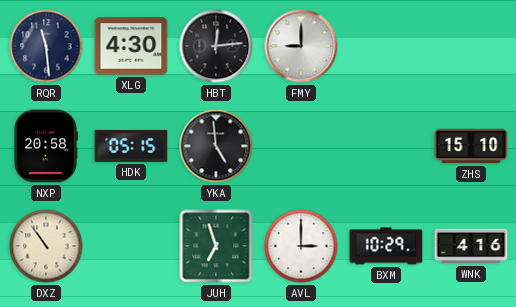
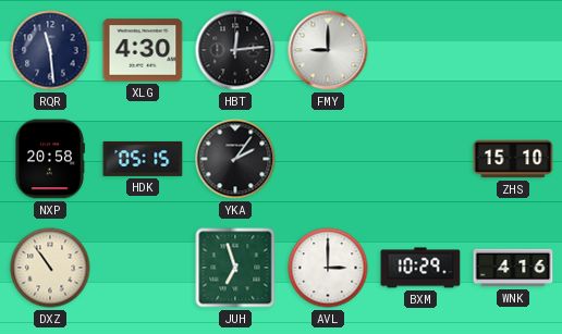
YKA: 4:59 -> 2:06
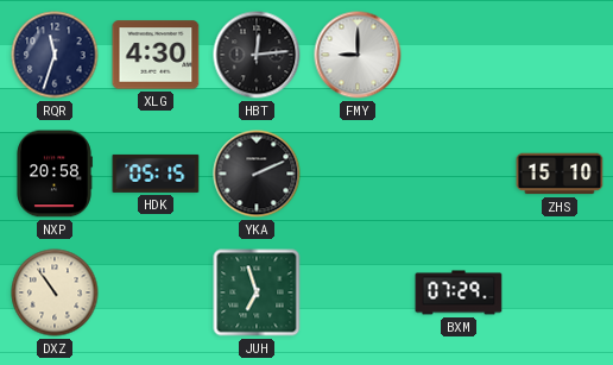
RQR: 11:29 -> 11:33
YKA: 2:06 -> 2:11
AVL: 3:00 -> none
BXM: 10:29 -> 07:29
WNK: 4:16 -> none
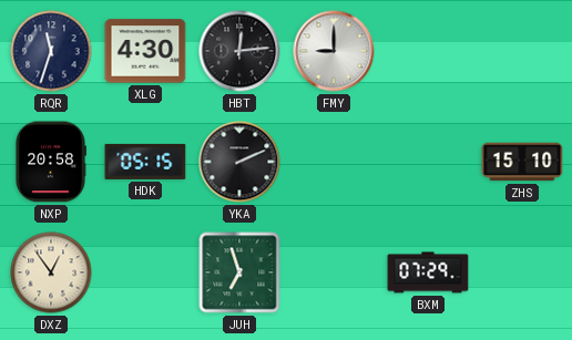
DXZ: 10:54 -> 12:54
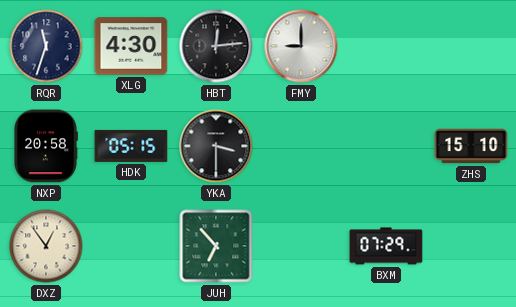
YKA: 2:11 -> 3:30
JUH: 6:57 -> 6:53
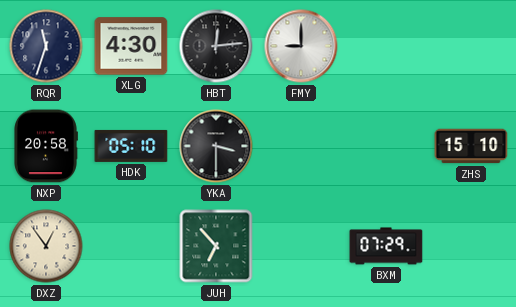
HDK: 05:15 -> 05:10
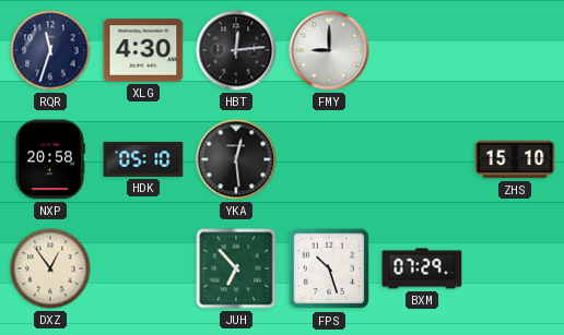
YKA: 3:30 -> 12:29
FPS: none -> 10:27
